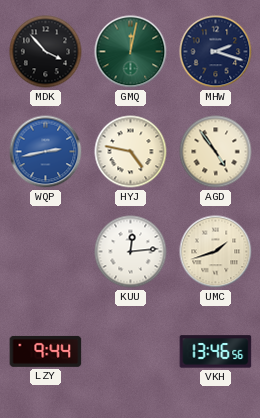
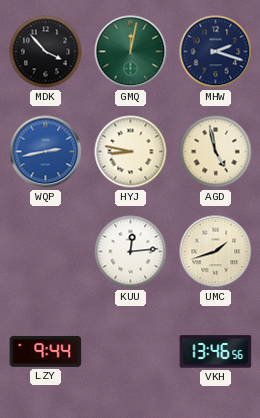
HYJ: 4:47 -> 8:47
AGD: 4:54 -> 4:58
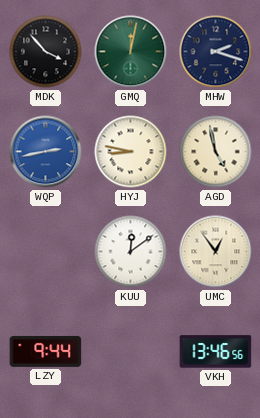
KUU: 12:14 -> 12:09
UMC: 1:42 -> 12:54
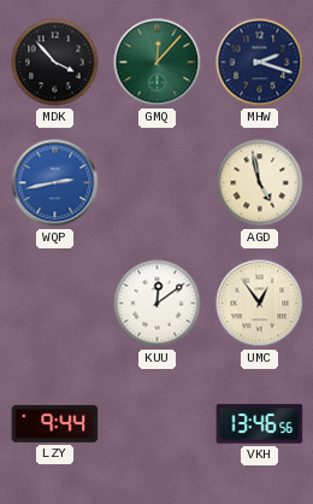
GMQ: 12:02 -> 12:07
HYJ: 8:47 -> none
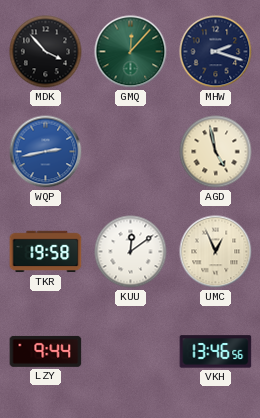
TKR: none -> 19:58
UMC: 12:54 -> 12:56
